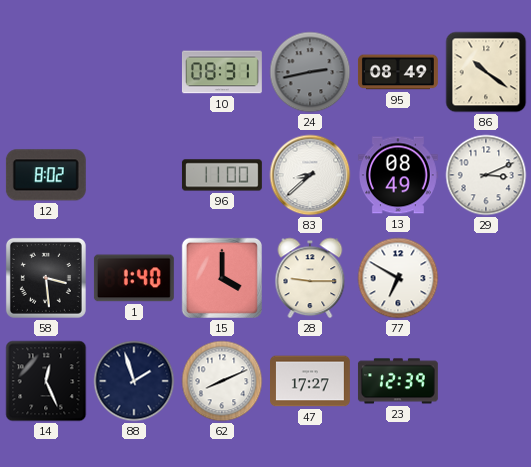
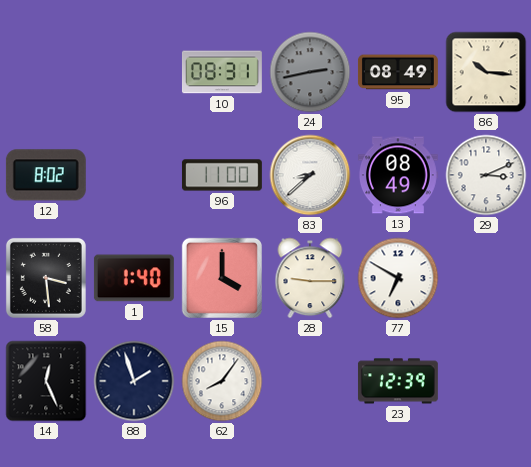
86: 10:21 -> 10:16
62: 8:11 -> 8:06
47: 17:27 -> none
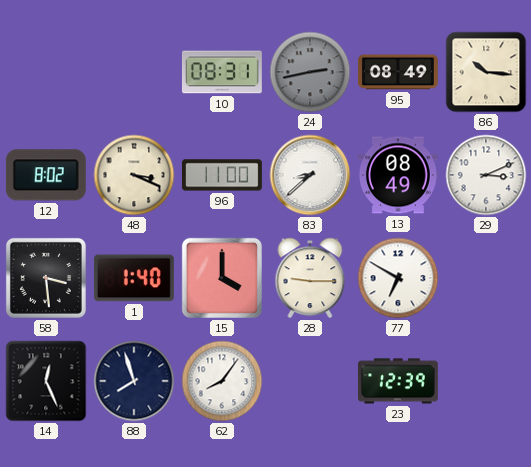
48: none -> 3:19
88: 1:57 -> 7:57
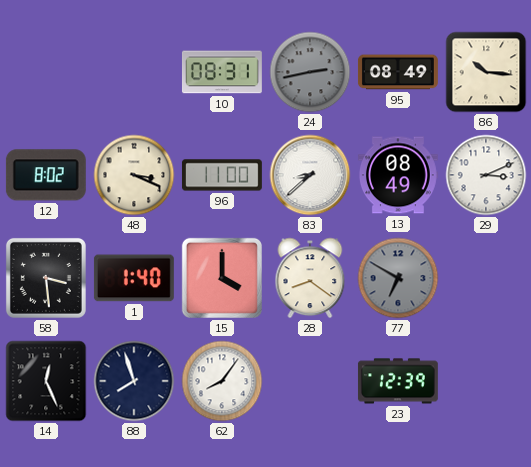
28: 9:15 -> 8:21
77 dial: white -> grey
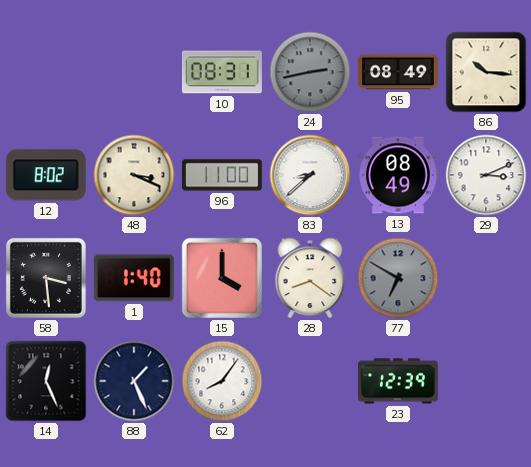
88: 7:57 -> 1:26
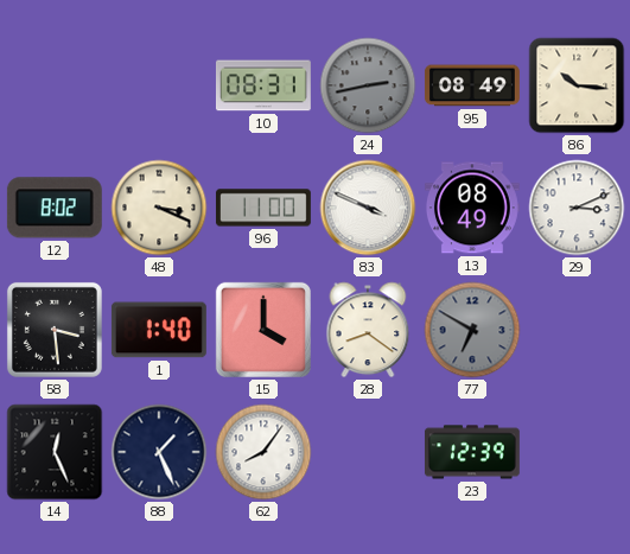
83: 8:38 -> 3:49
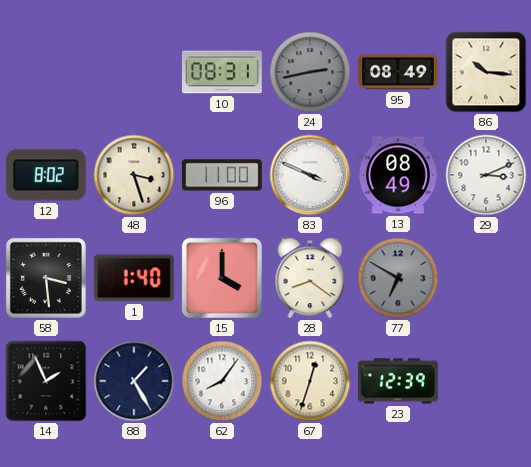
48: 3:19 -> 3:27
14: 12:26 -> 1:56
88: 1:26 -> 1:25
67: none -> 12:33
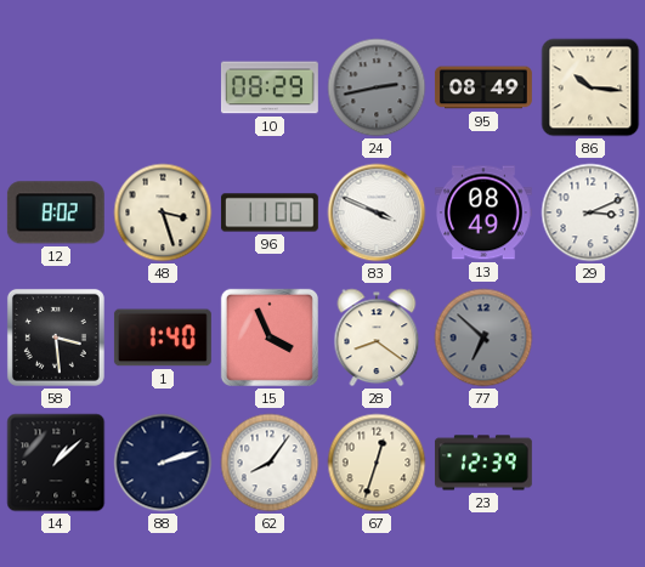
10: 08:31 -> 08:29
15: 4:00 -> 3:56
77: 6:50 -> 6:52
14: 1:56 -> 1:08
88: 1:25 -> 2:12
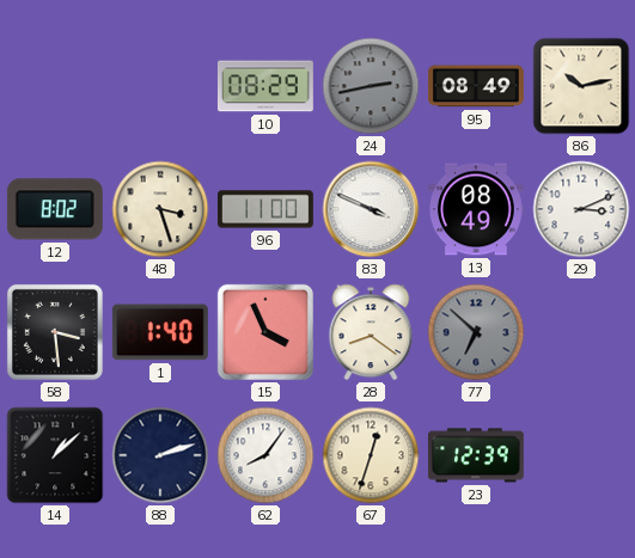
86: 10:16 -> 10:13
